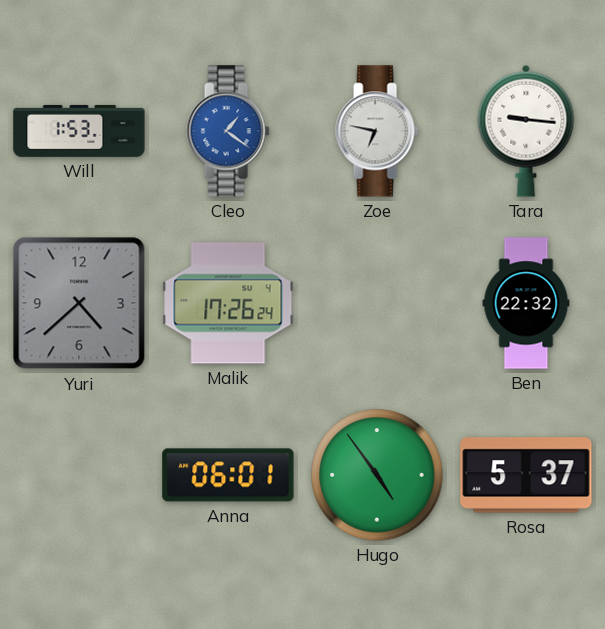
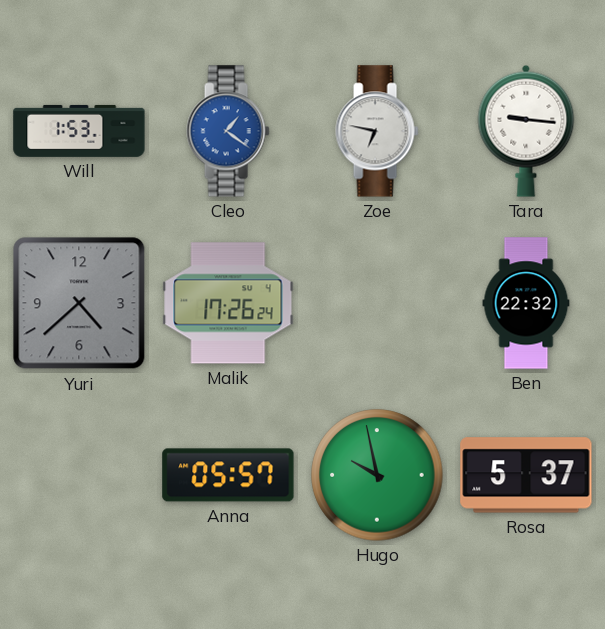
Anna: 06:01 -> 05:57
Hugo: 4:54 -> 9:58
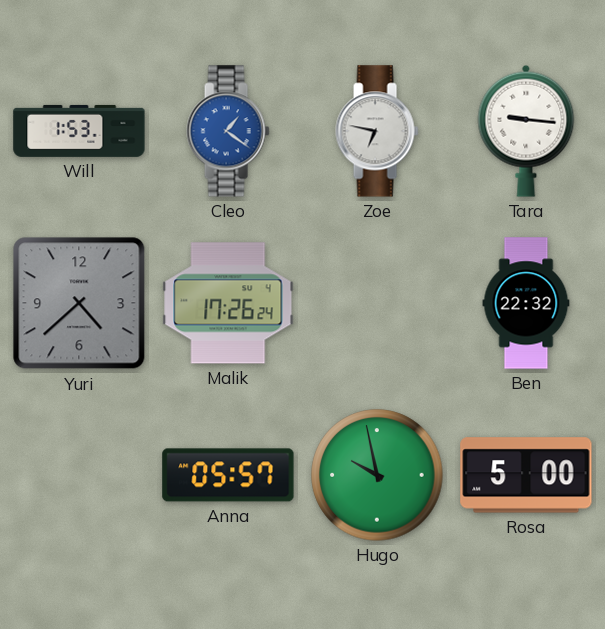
Rosa: 5:37 -> 5:00
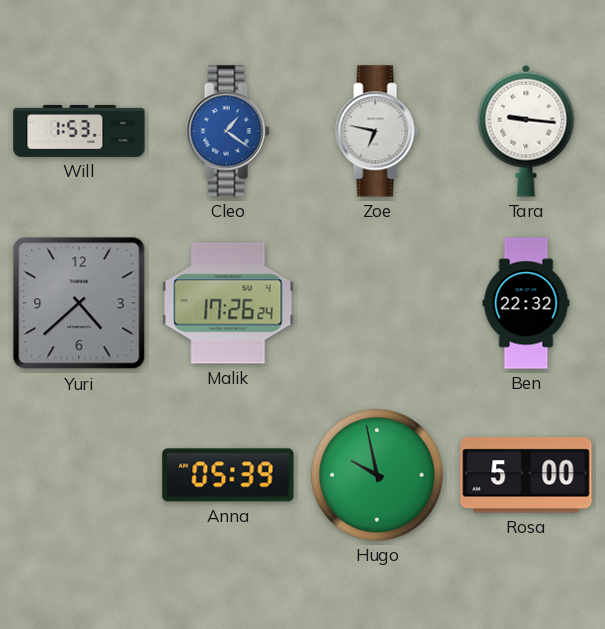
Anna: 05:57 -> 05:39
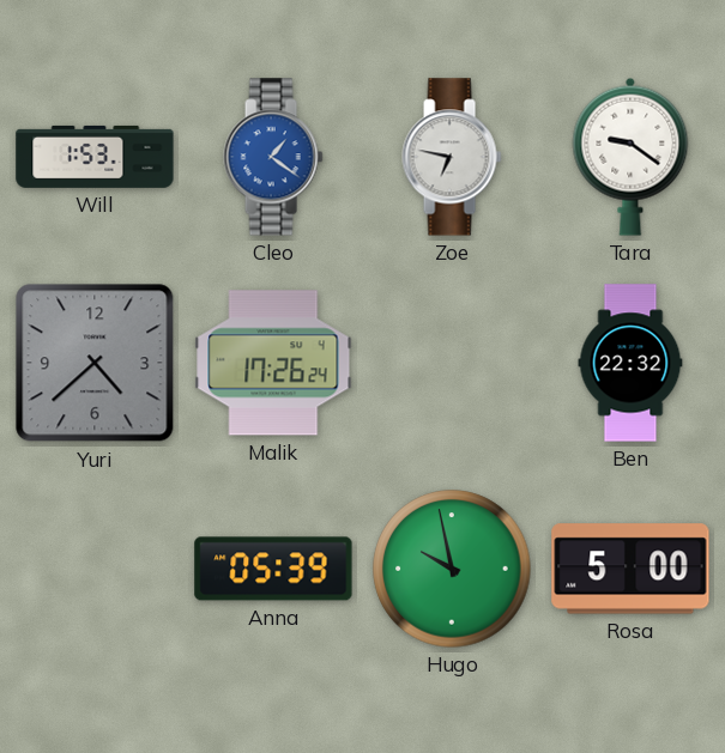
Tara: 9:16 -> 9:21
